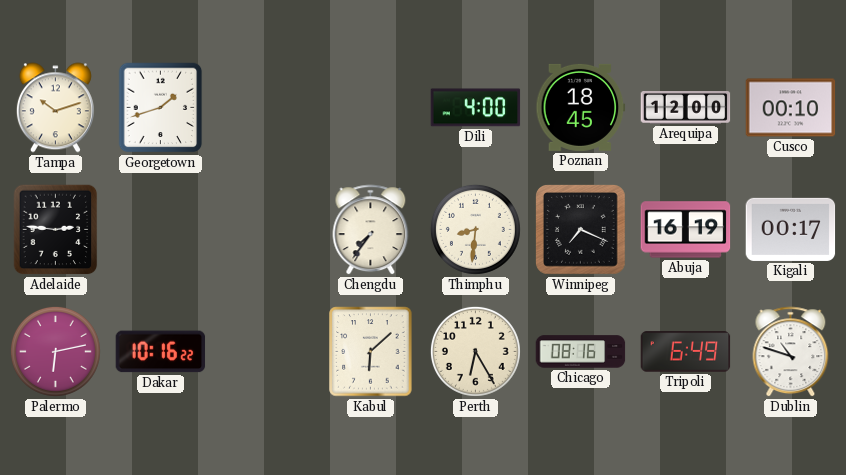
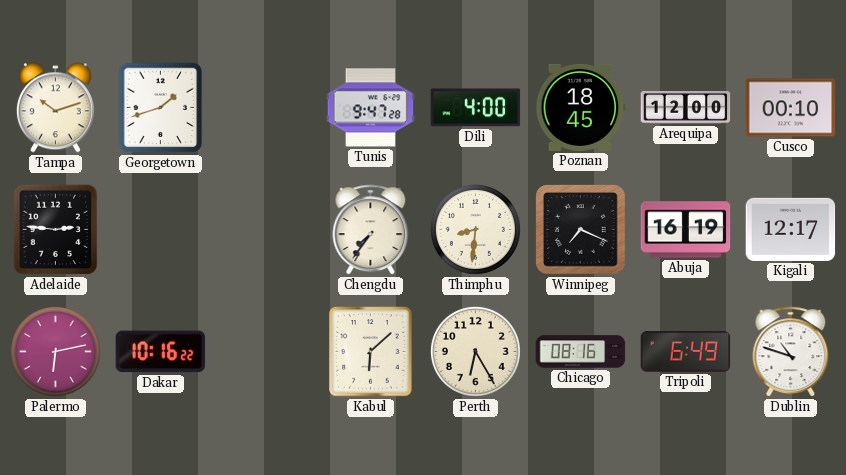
Tunis: none -> 9:47
Kigali: 00:17 -> 12:17
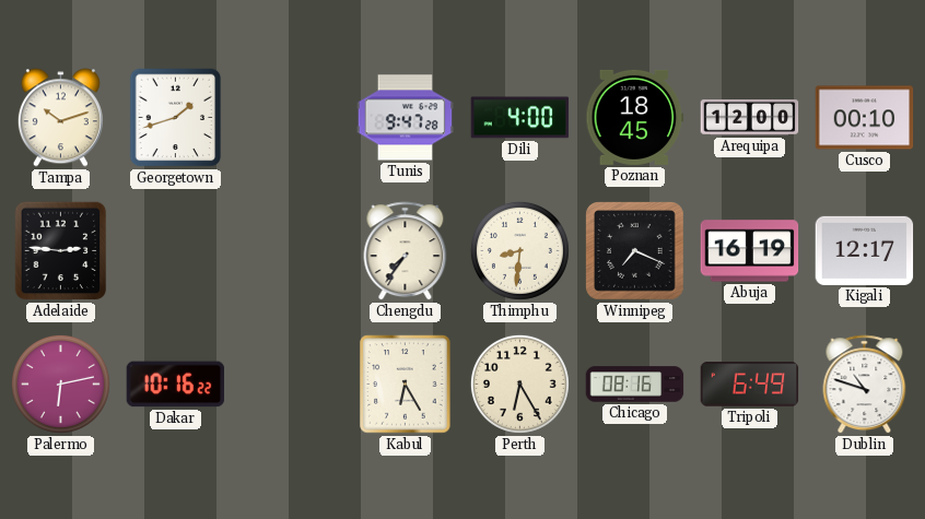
Kabul: 6:08 -> 6:25
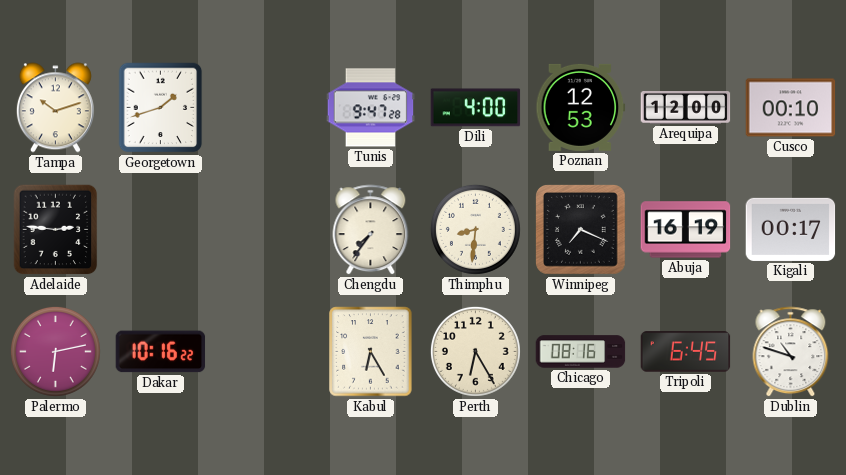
Poznan: 18:45 -> 12:53
Kigali: 12:17 -> 00:17
Tripoli: 6:49 -> 6:45
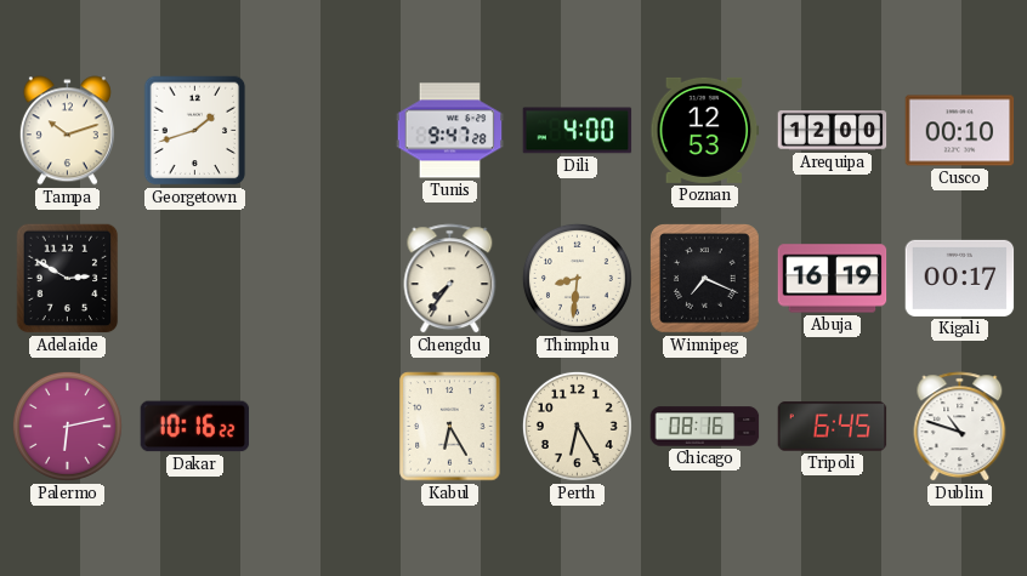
Adelaide: 2:46 -> 2:50
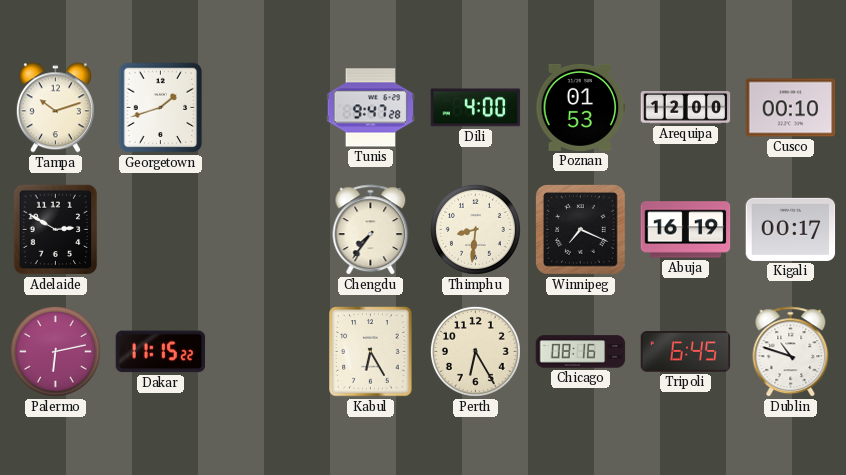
Poznan: 12:53 -> 01:53
Dakar: 10:16 -> 11:15
